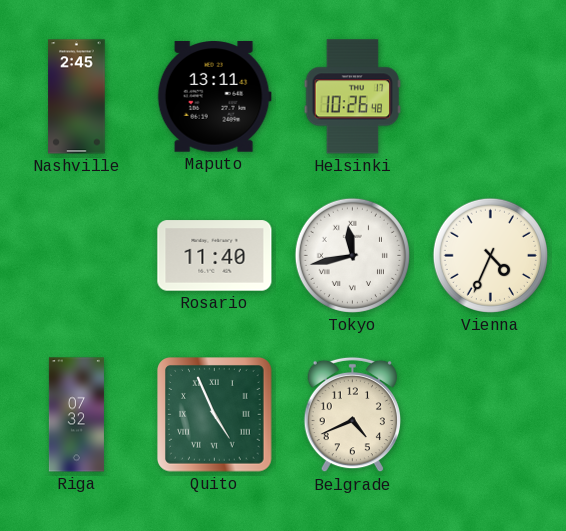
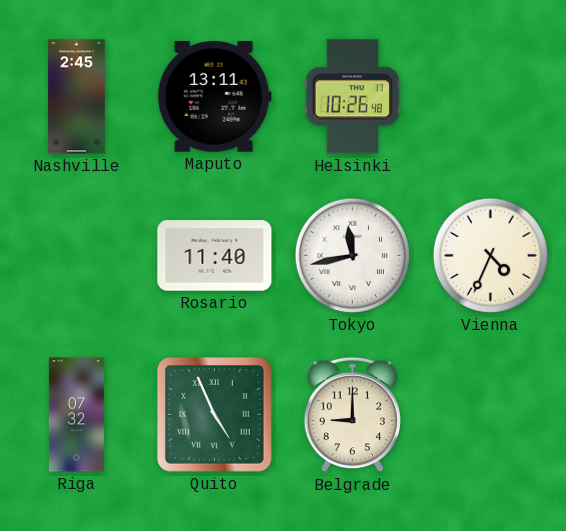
Belgrade: 4:41 -> 9:00
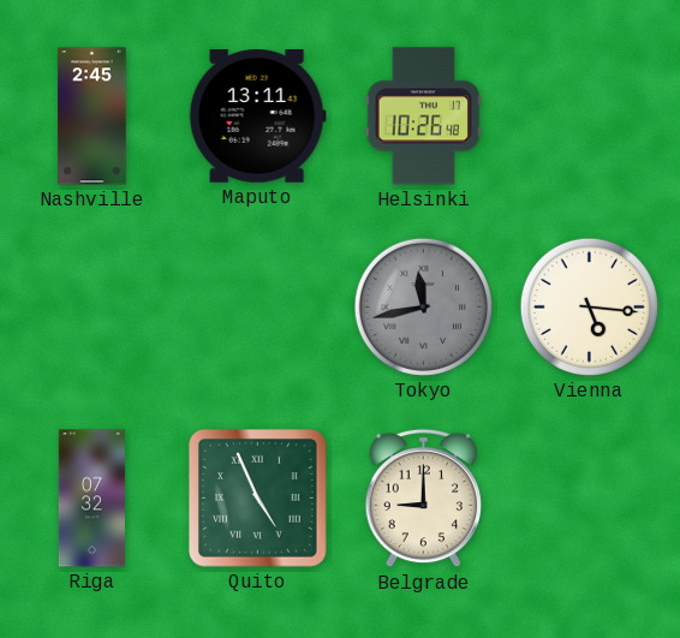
Rosario: 11:40 -> none
Tokyo dial: white -> grey
Vienna: 4:34 -> 5:16
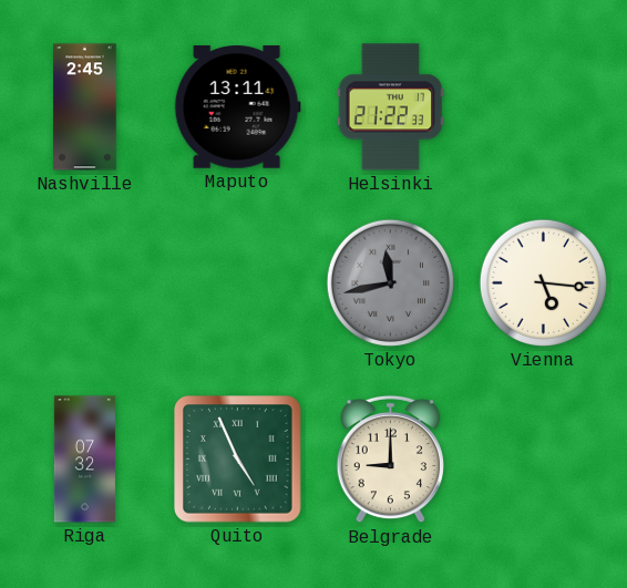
Helsinki: 10:26 -> 21:22
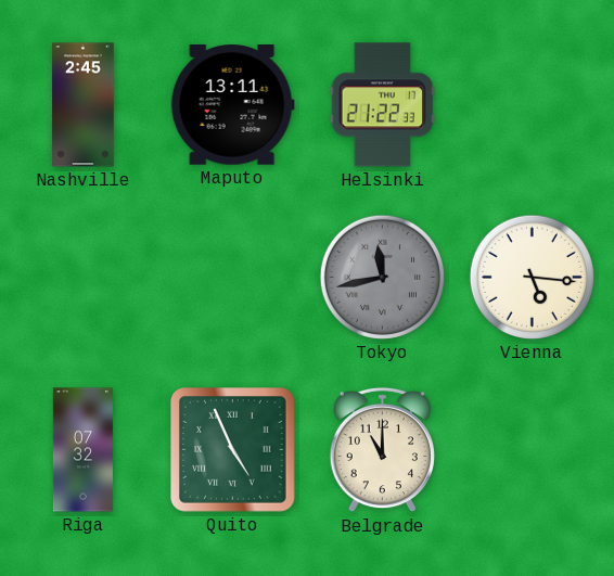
Belgrade: 9:00 -> 11:00
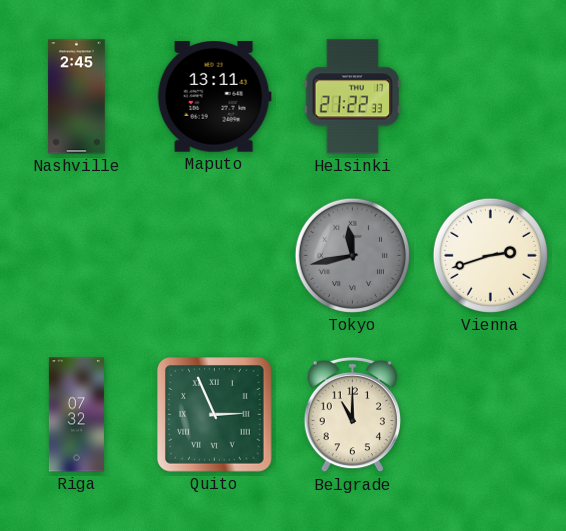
Vienna: 5:16 -> 2:42
Quito: 4:56 -> 2:56
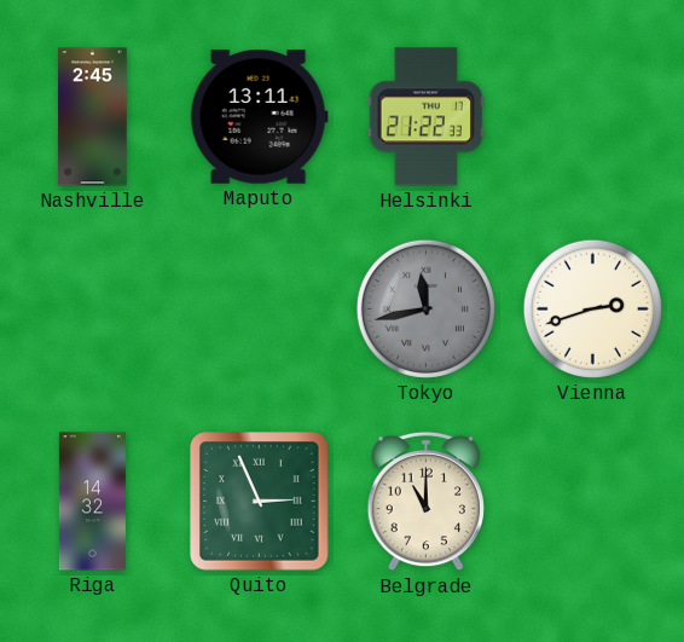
Riga: 07:32 -> 14:32
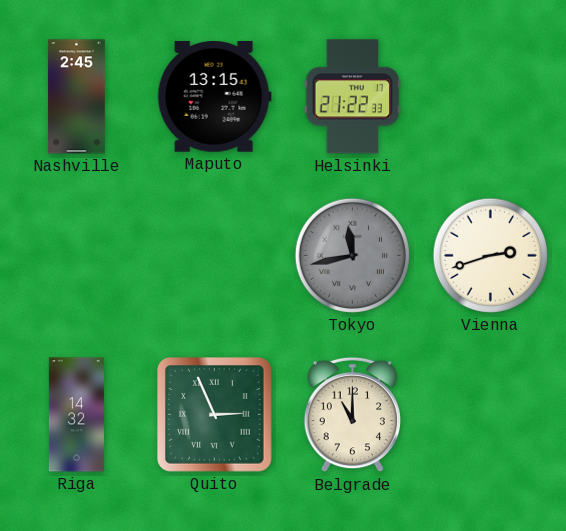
Maputo: 13:11 -> 13:15
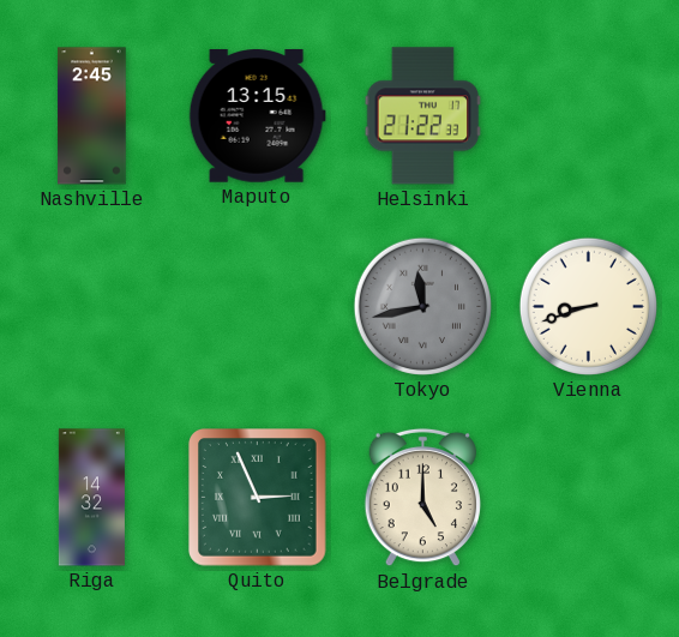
Vienna: 2:42 -> 8:42
Belgrade: 11:00 -> 5:00
